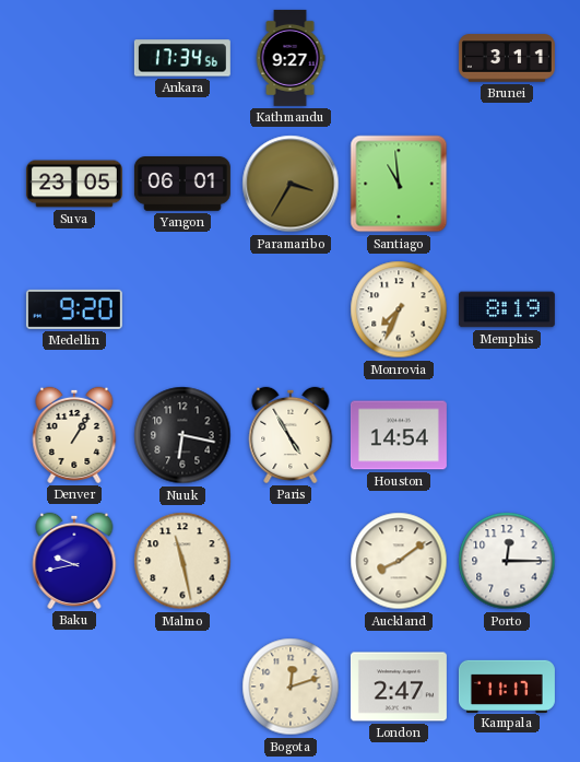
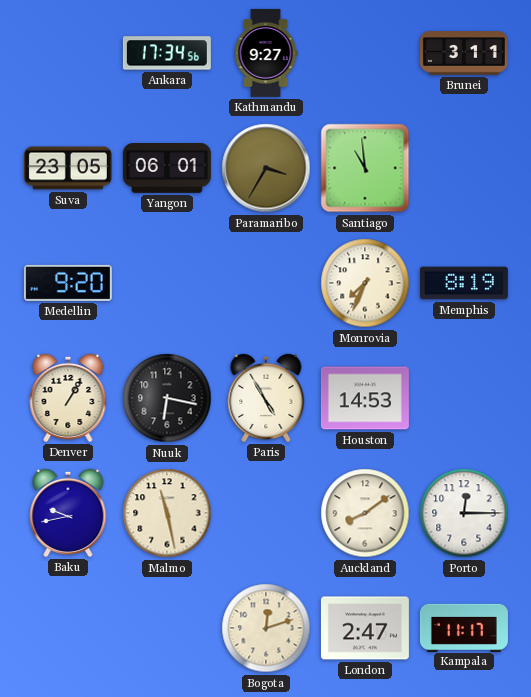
Houston: 14:54 -> 14:53
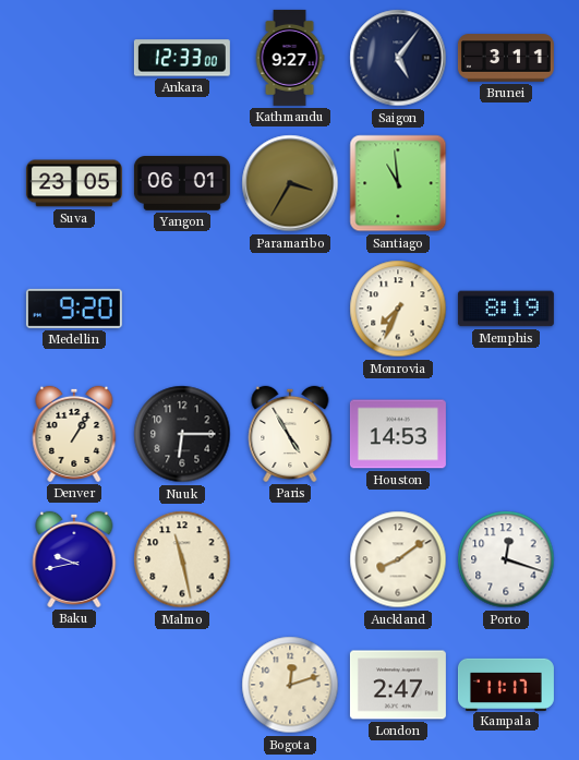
Ankara: 17:34 -> 12:33
Saigon: none -> 5:06
Nuuk: 6:17 -> 6:15
Porto: 12:15 -> 12:18
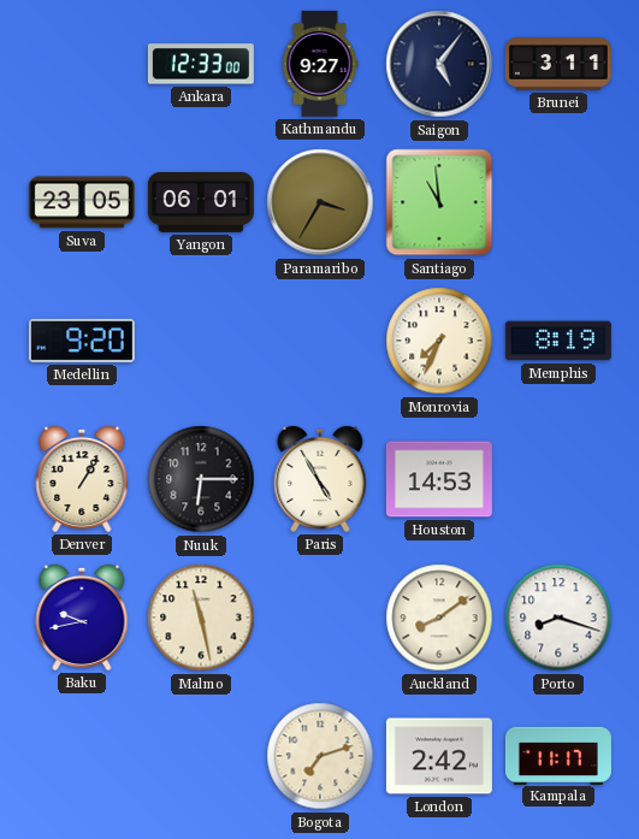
Porto: 12:18 -> 8:18
Bogota: 12:12 -> 7:12
London: 2:47 -> 2:42
